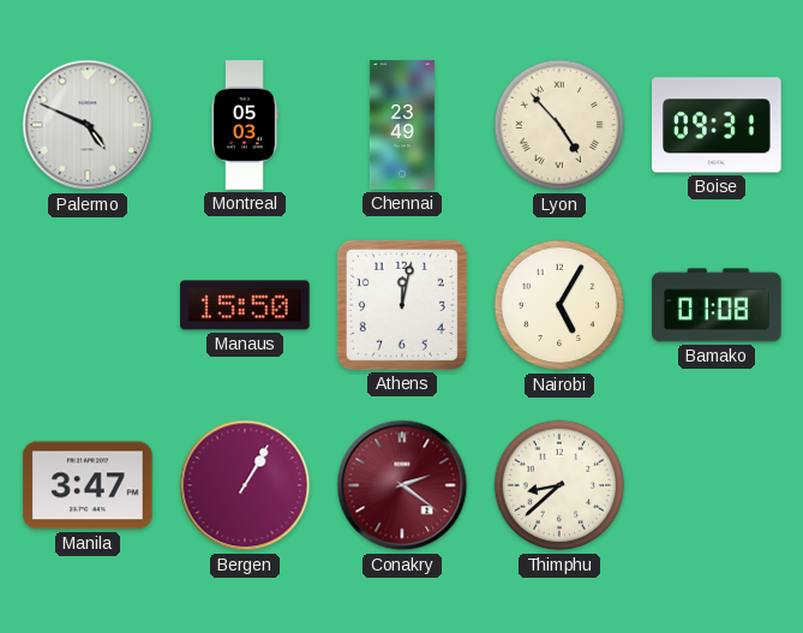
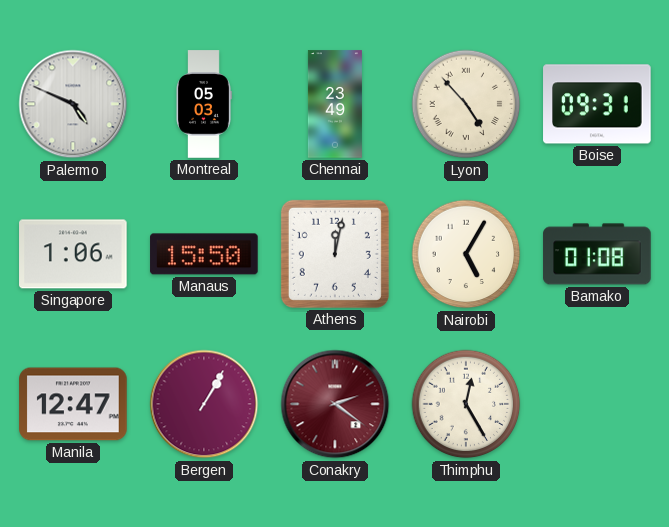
Singapore: none -> 1:06
Manila: 3:47 -> 12:47
Thimphu: 8:38 -> 12:25
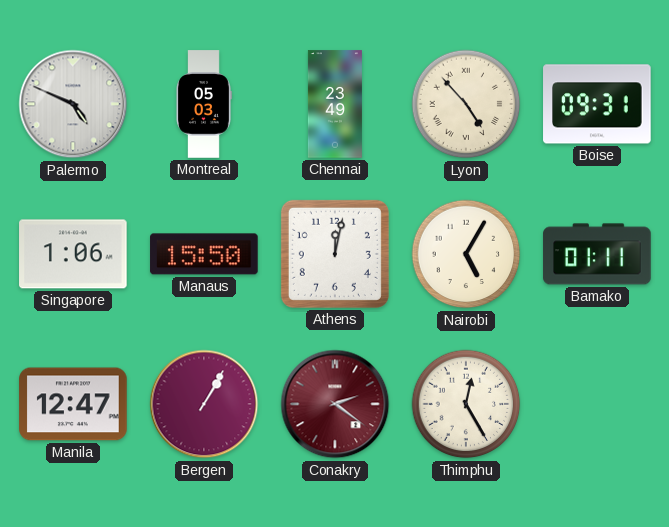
Bamako: 01:08 -> 01:11
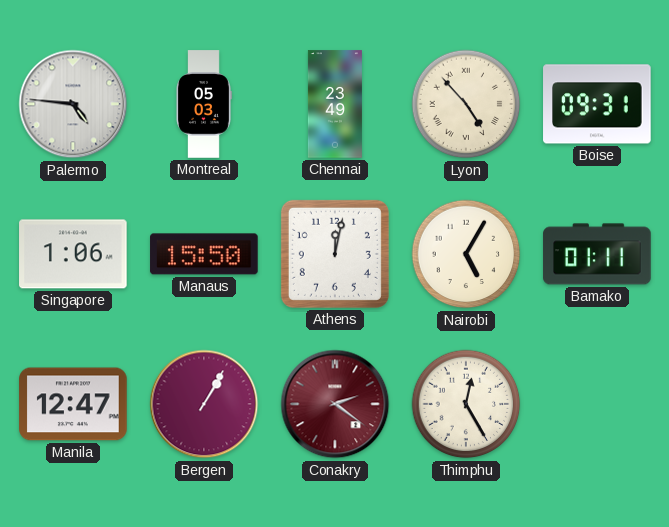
Palermo: 4:49 -> 4:46
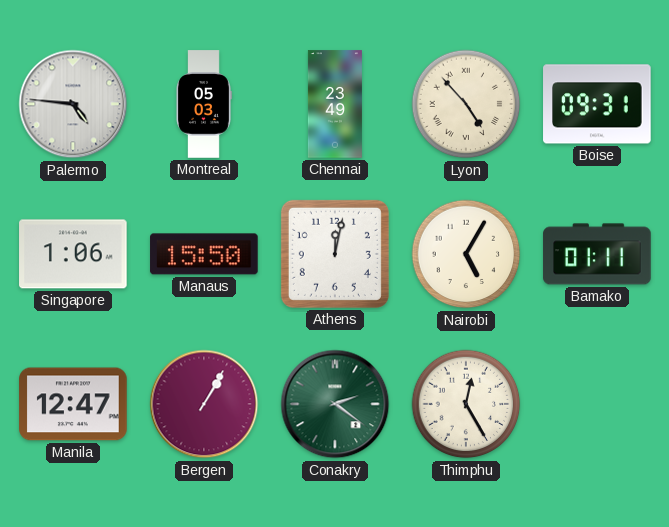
Conakry dial: burgundy -> green
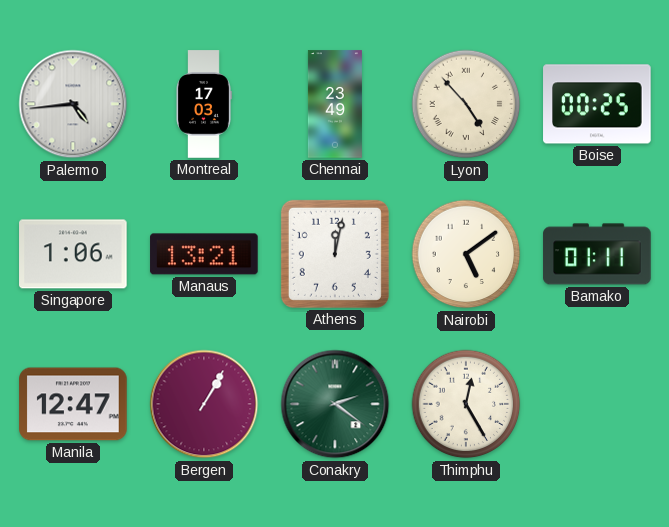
Palermo: 4:46 -> 4:44
Montreal: 05:03 -> 17:03
Boise: 09:31 -> 00:25
Manaus: 15:50 -> 13:21
Nairobi: 5:05 -> 5:09
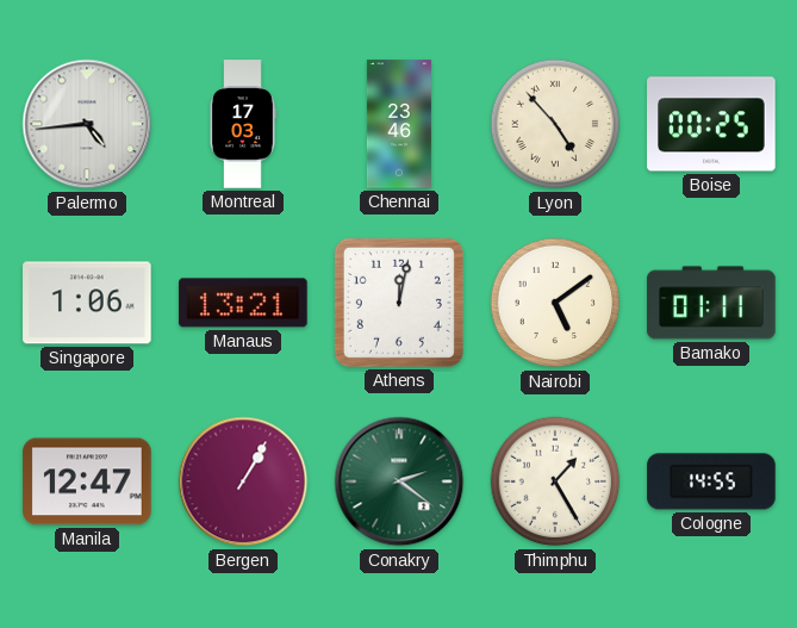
Chennai: 23:49 -> 23:46
Thimphu: 12:25 -> 1:25
Cologne: none -> 14:55
